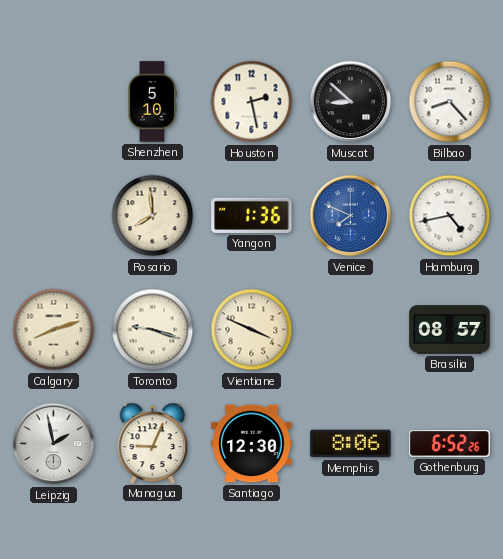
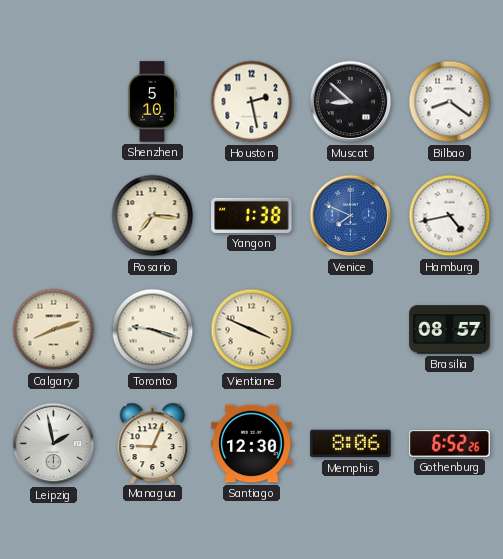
Bilbao: 8:23 -> 8:21
Rosario: 7:59 -> 7:16
Yangon: 1:36 -> 1:38
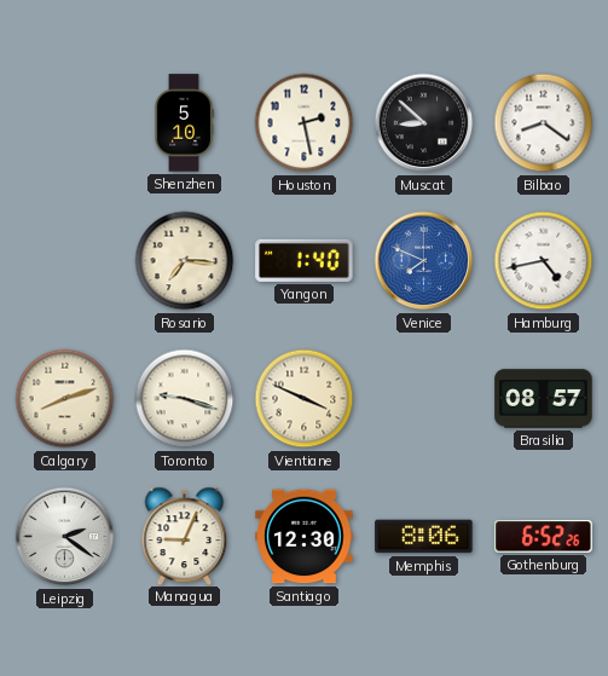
Yangon: 1:38 -> 1:40
Leipzig: 1:58 -> 2:21
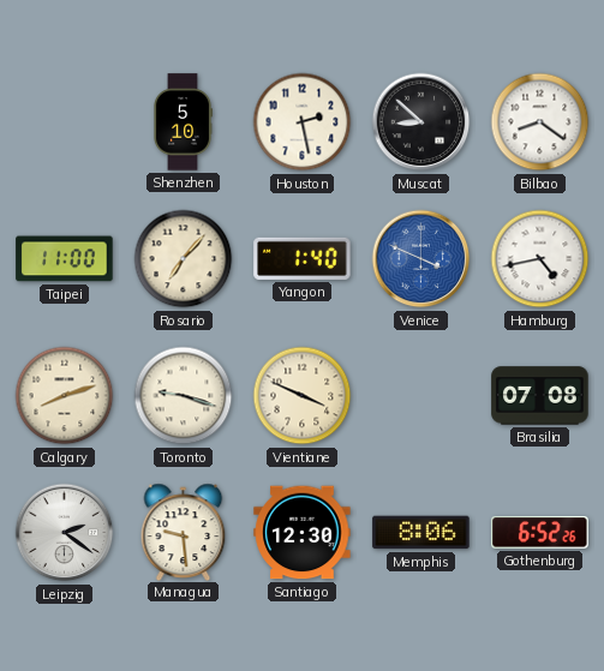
Taipei: none -> 11:00
Rosario: 7:16 -> 7:07
Venice: 7:49 -> 3:49
Brasilia: 08:57 -> 07:08
Managua: 9:04 -> 9:29
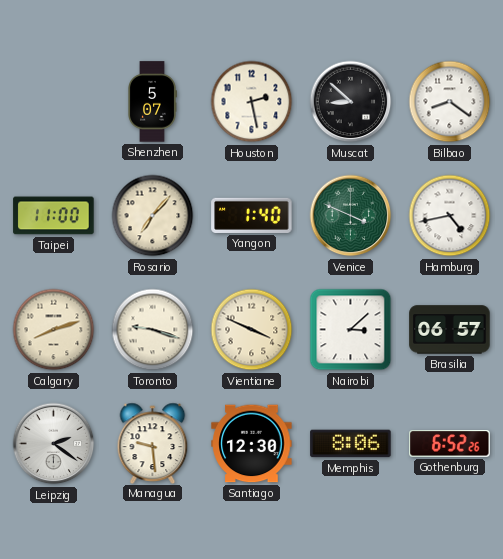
Shenzhen: 5:10 -> 5:07
Venice dial: blue -> green
Nairobi: none -> 3:08
Brasilia: 07:08 -> 06:57
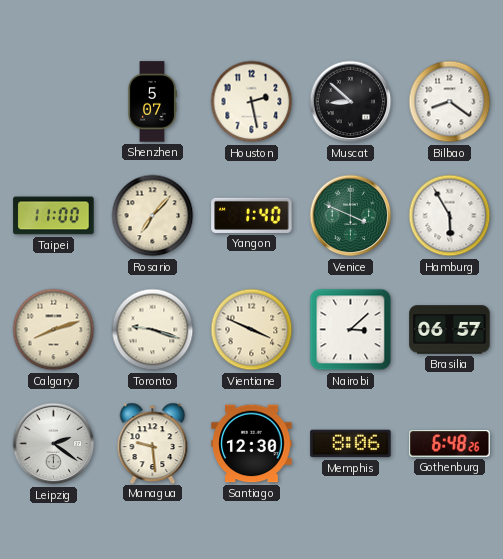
Hamburg: 4:43 -> 5:55
Gothenburg: 6:52 -> 6:48
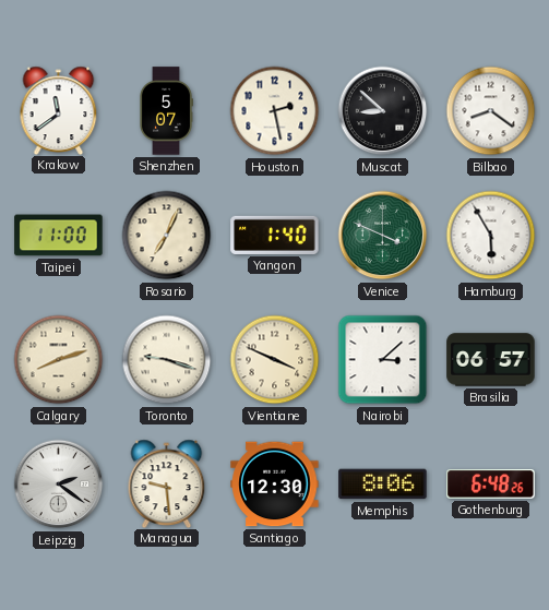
Krakow: none -> 11:39
Rosario: 7:07 -> 7:04
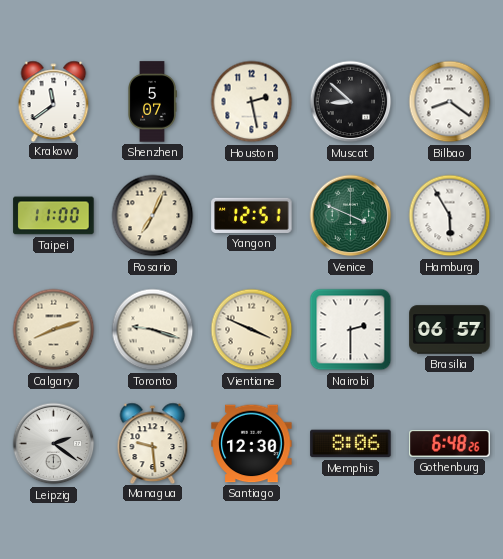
Yangon: 1:40 -> 12:51
Nairobi: 3:08 -> 2:30
